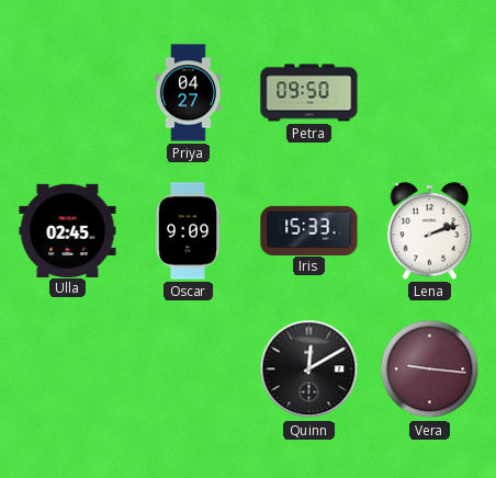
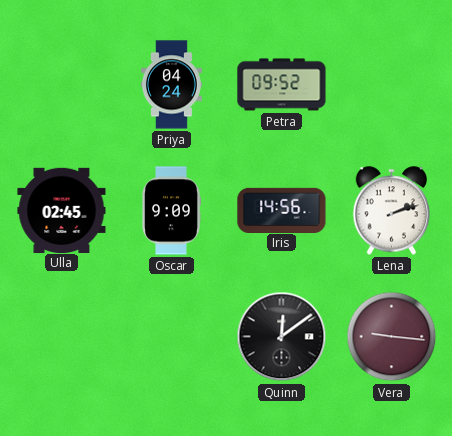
Priya: 04:27 -> 04:24
Petra: 09:50 -> 09:52
Iris: 15:33 -> 14:56
Quinn: 12:10 -> 12:09
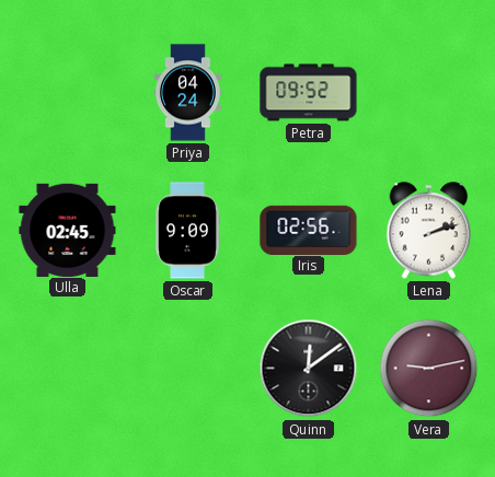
Iris: 14:56 -> 02:56
Vera: 9:16 -> 9:13
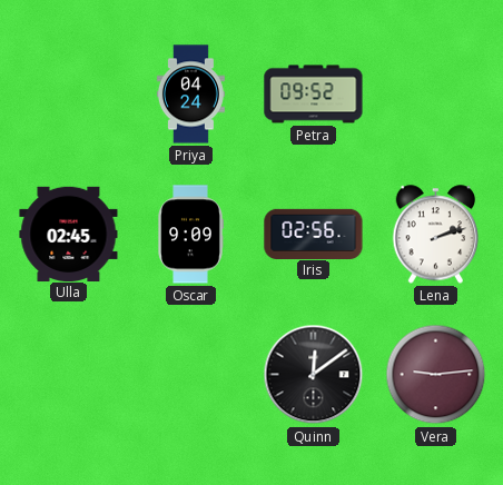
Vera: 9:13 -> 9:14
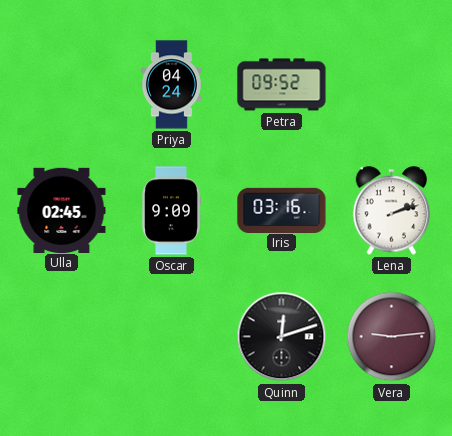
Iris: 02:56 -> 03:16
Quinn: 12:09 -> 12:12
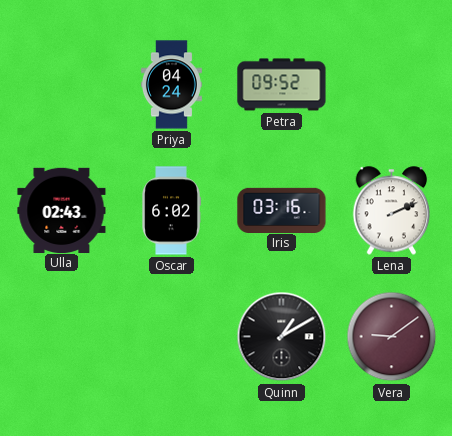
Ulla: 02:45 -> 02:43
Oscar: 9:09 -> 6:02
Lena: 2:12 -> 2:11
Quinn: 12:12 -> 1:10
Vera: 9:14 -> 9:09
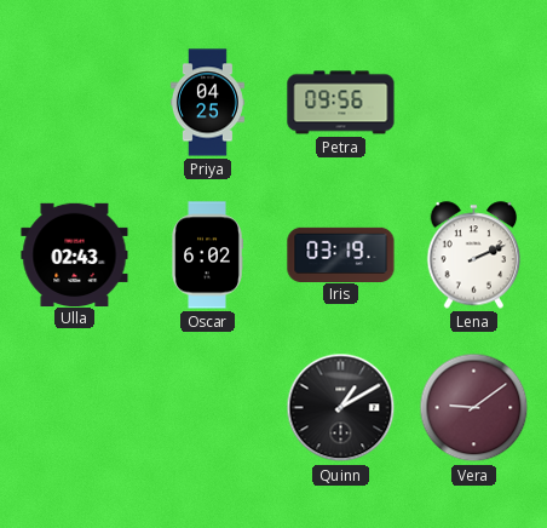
Priya: 04:24 -> 04:25
Petra: 09:52 -> 09:56
Iris: 03:16 -> 03:19
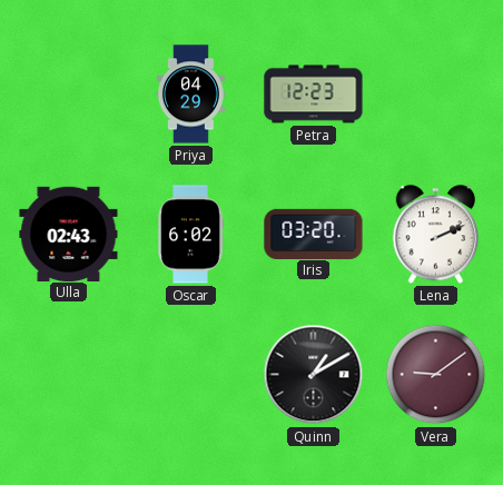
Priya: 04:25 -> 04:29
Petra: 09:56 -> 12:23
Iris: 03:19 -> 03:20
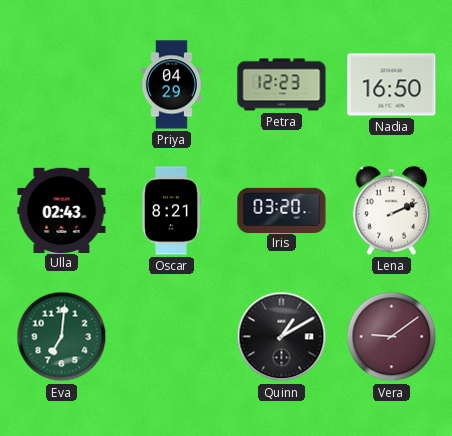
Nadia: none -> 16:50
Oscar: 6:02 -> 8:21
Eva: none -> 7:01
